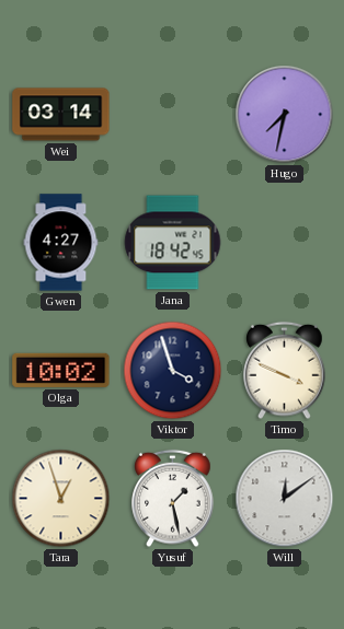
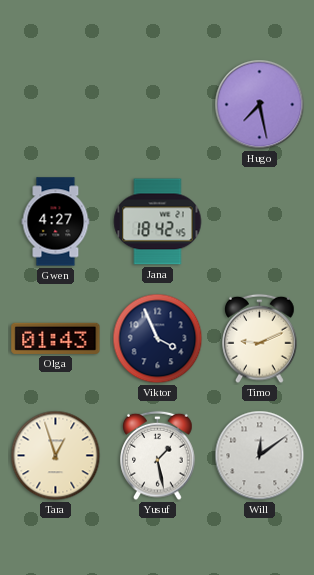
Wei: 03:14 -> none
Hugo: 7:32 -> 7:28
Olga: 10:02 -> 01:43
Viktor: 3:57 -> 3:56
Timo: 3:49 -> 9:11
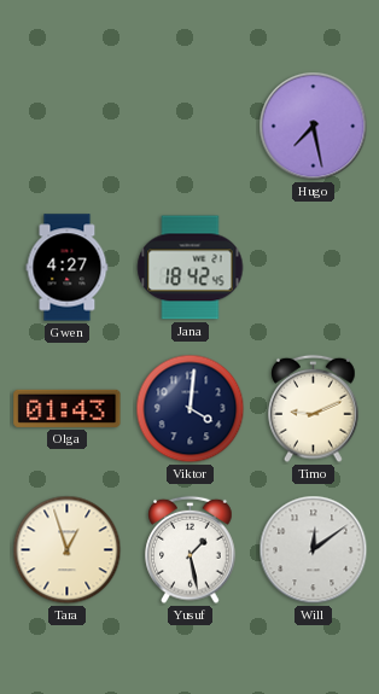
Viktor: 3:56 -> 4:01
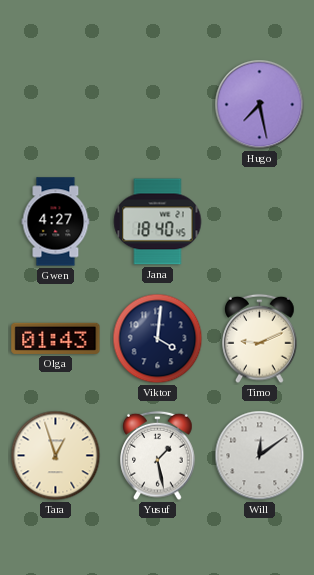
Jana: 18:42 -> 18:40
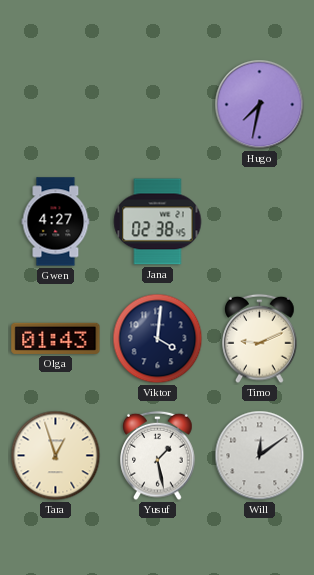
Hugo: 7:28 -> 7:32
Jana: 18:40 -> 02:38
